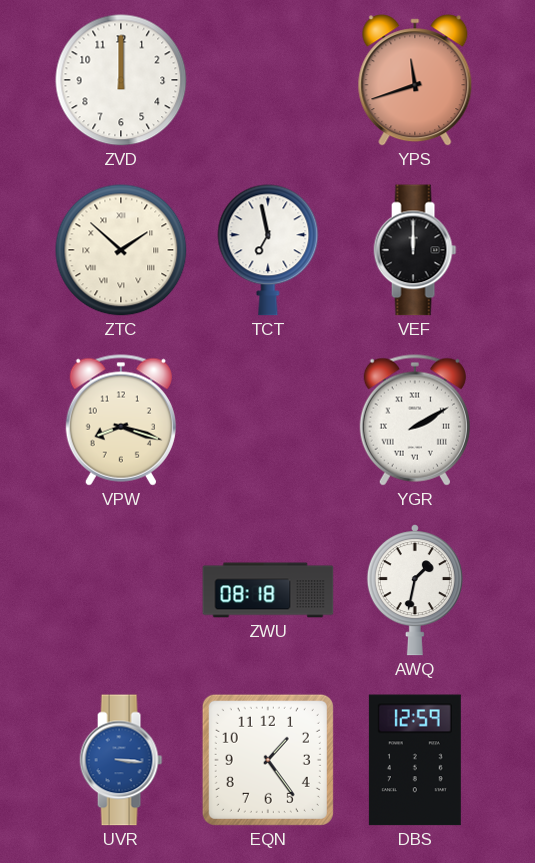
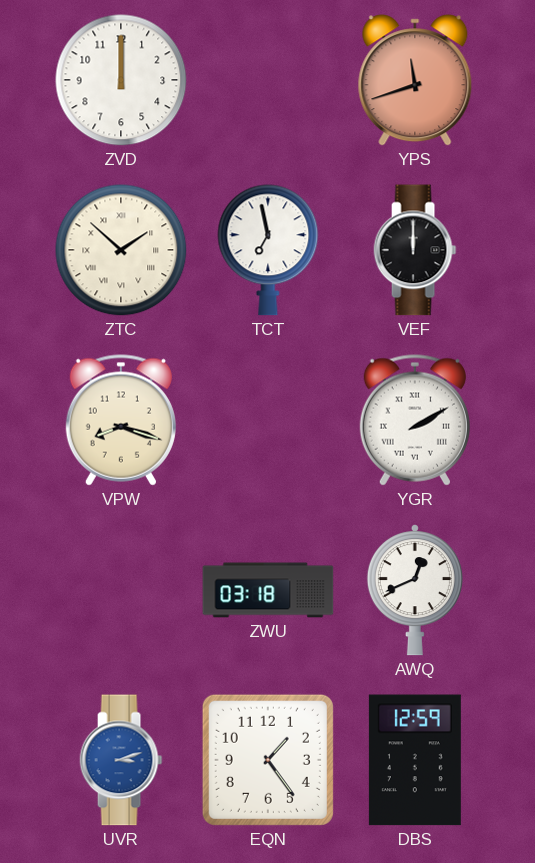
ZWU: 08:18 -> 03:18
AWQ: 1:32 -> 12:41
UVR: 3:16 -> 3:12
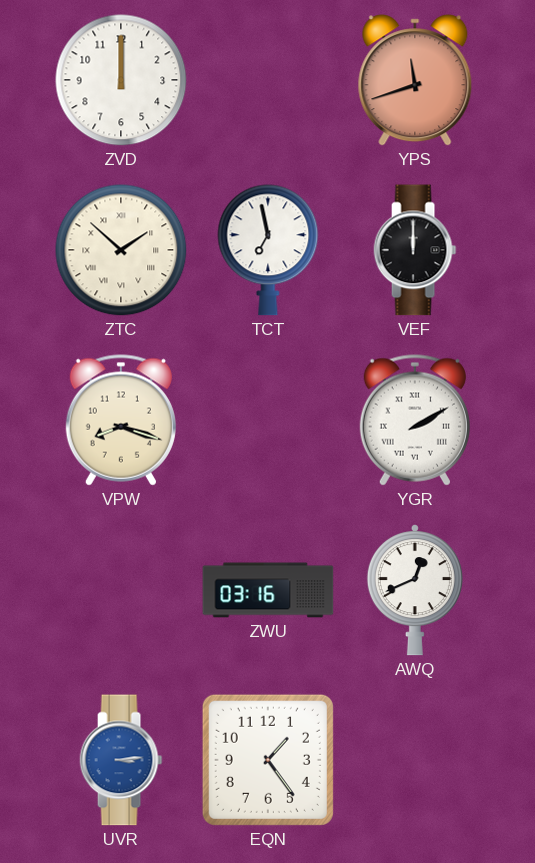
ZWU: 03:18 -> 03:16
UVR: 3:12 -> 3:14
DBS: 12:59 -> none
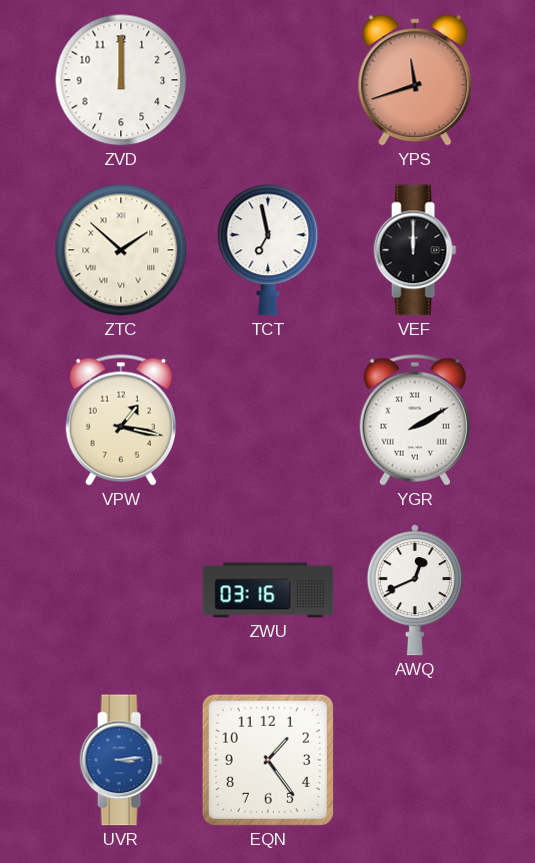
VPW: 8:18 -> 1:17
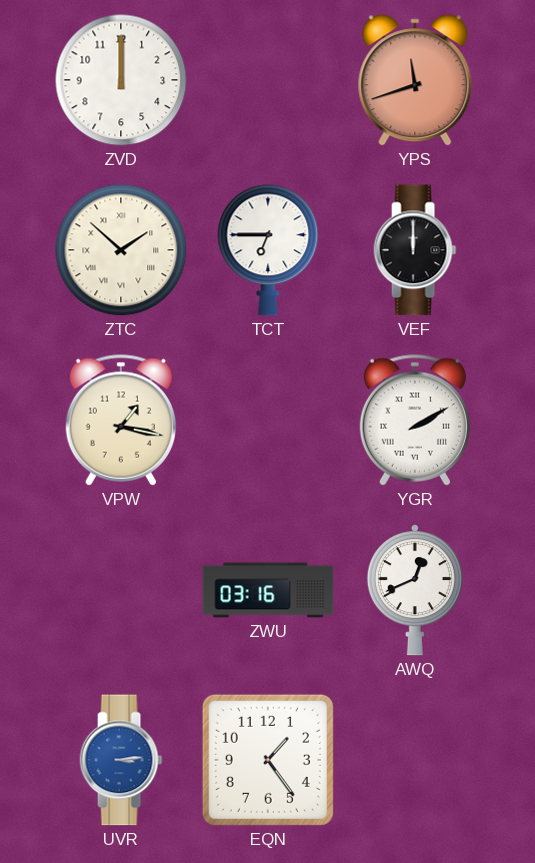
TCT: 6:58 -> 6:45
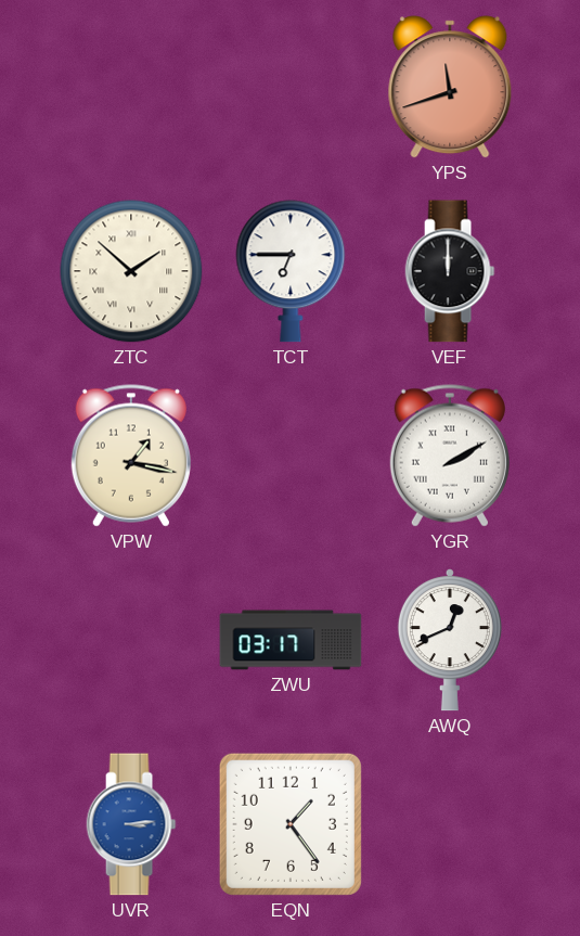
ZVD: 12:00 -> none
ZWU: 03:16 -> 03:17
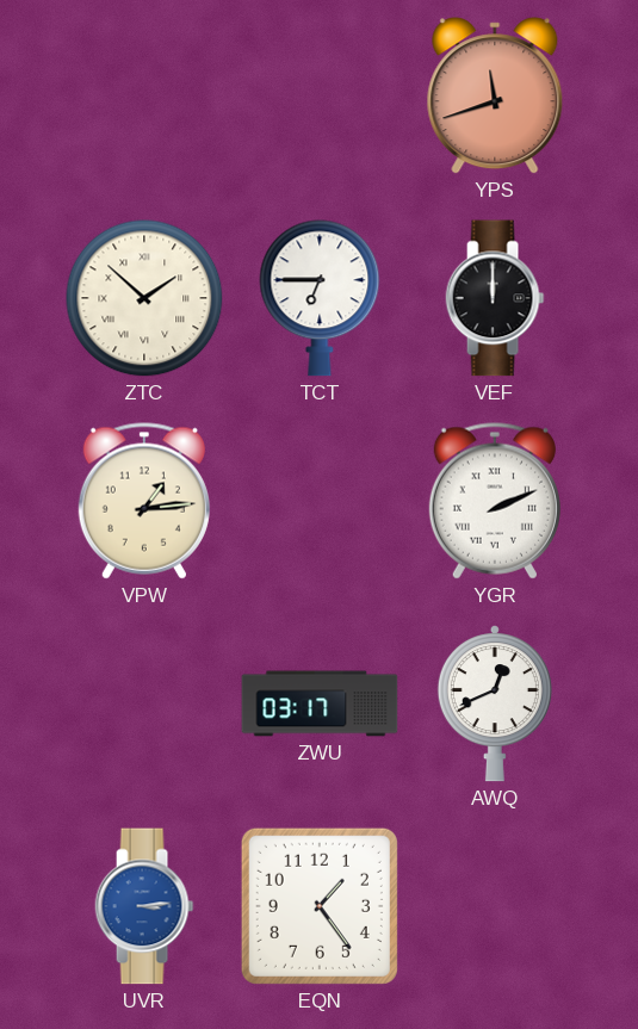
VPW: 1:17 -> 1:14
YGR: 2:10 -> 2:11
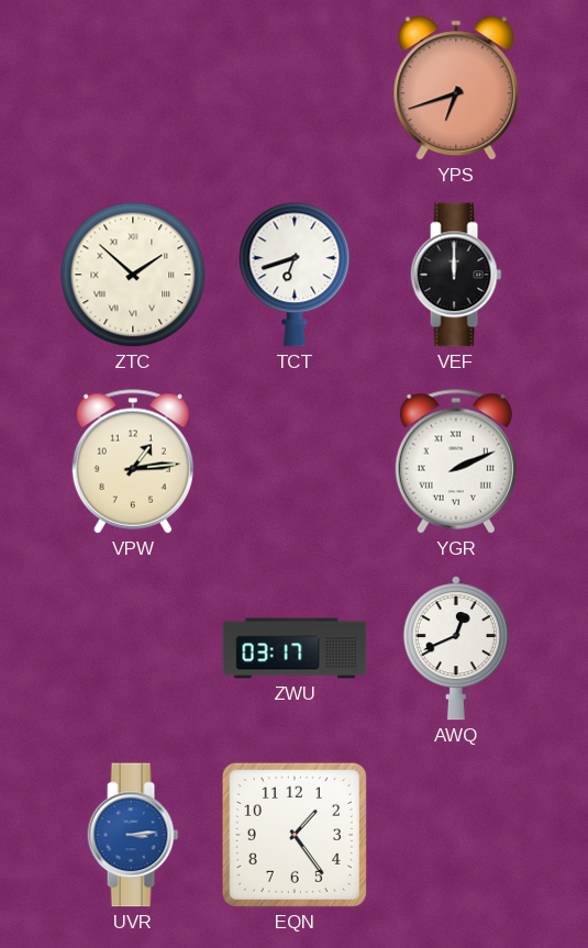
YPS: 11:42 -> 6:42
TCT: 6:45 -> 6:42
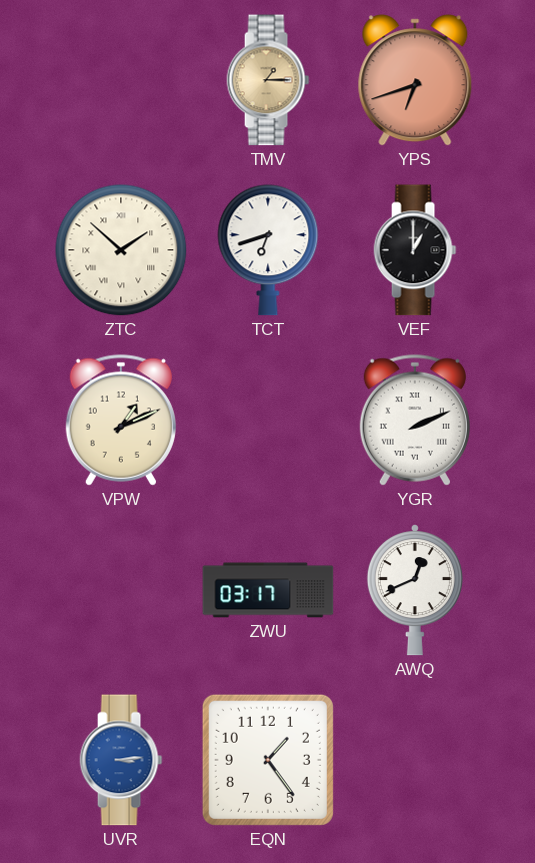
TMV: none -> 1:15
VEF: 12:00 -> 1:00
VPW: 1:14 -> 1:11
